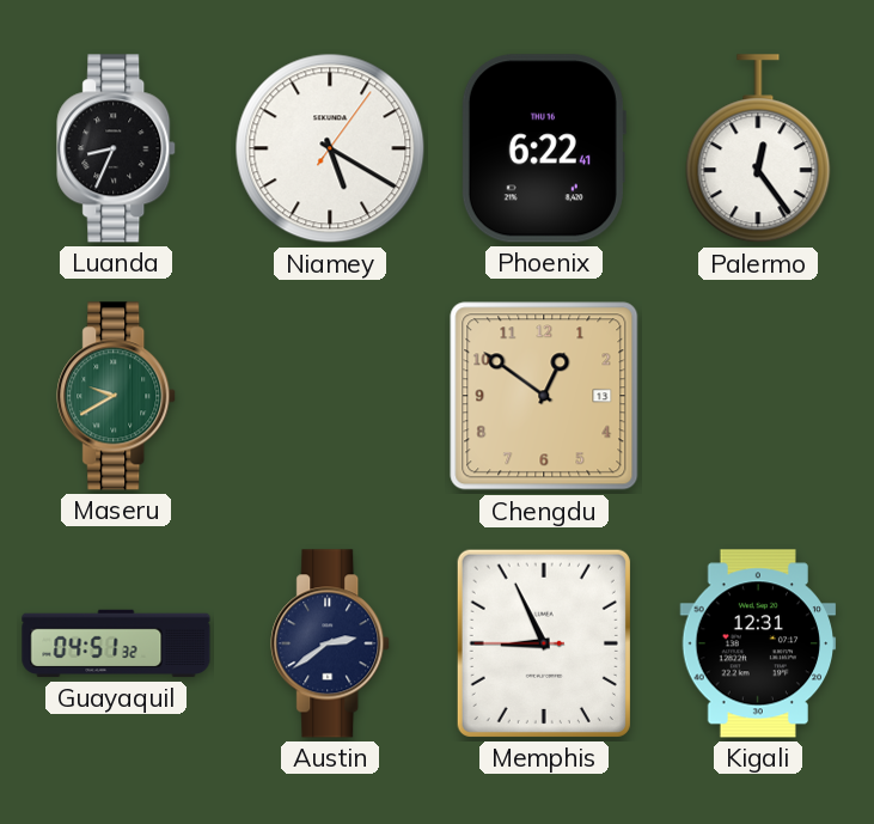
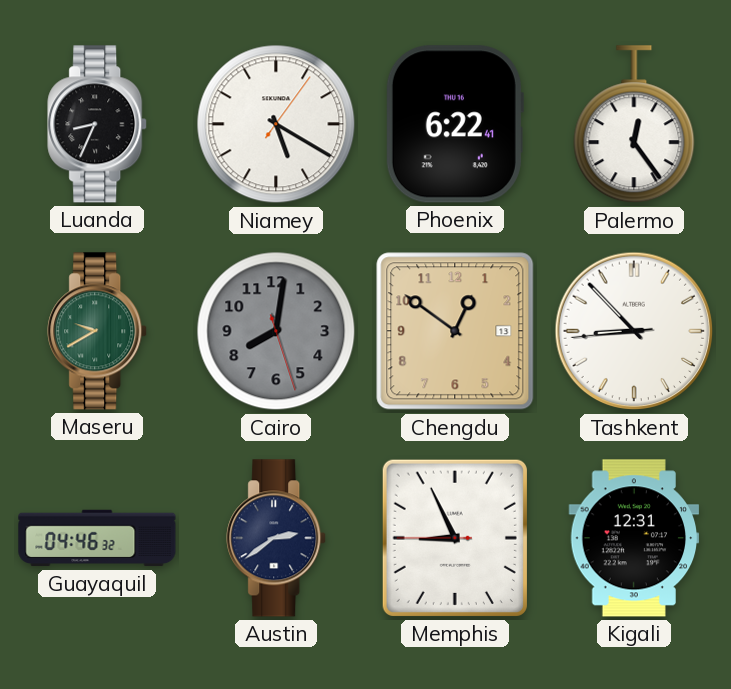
Cairo: none -> 8:01
Tashkent: none -> 8:52
Guayaquil: 04:51 -> 04:46
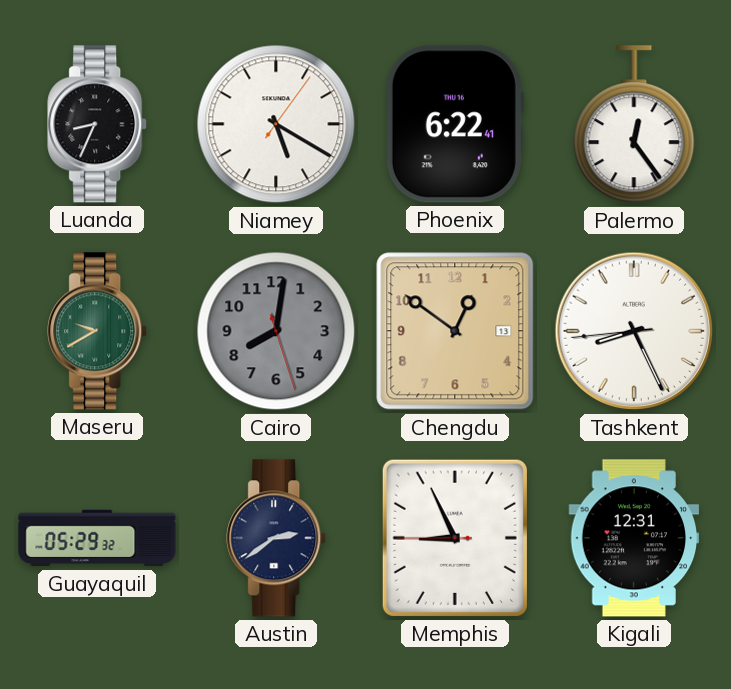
Tashkent: 8:52 -> 8:25
Guayaquil: 04:46 -> 05:29
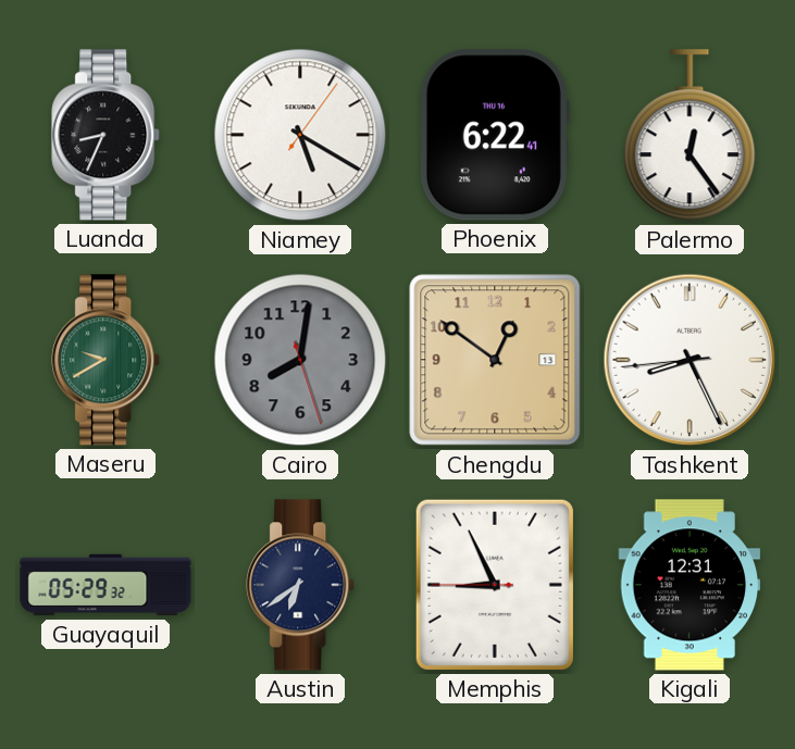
Austin: 2:39 -> 6:39
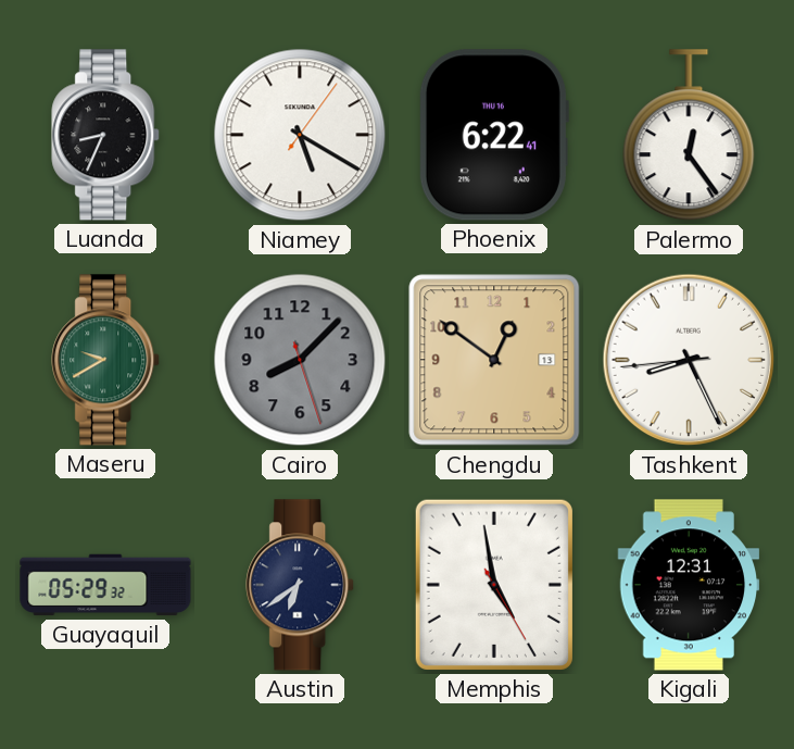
Cairo: 8:01 -> 8:07
Memphis: 8:55 -> 4:58
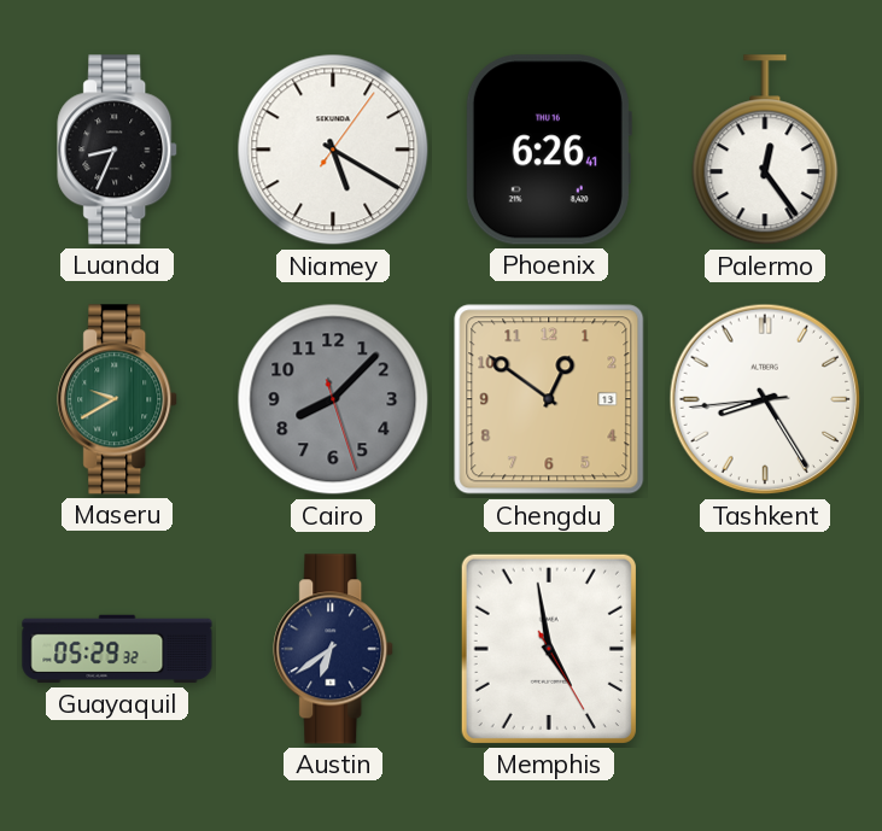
Phoenix: 6:22 -> 6:26
Tashkent: 8:25 -> 8:24
Kigali: 12:31 -> none
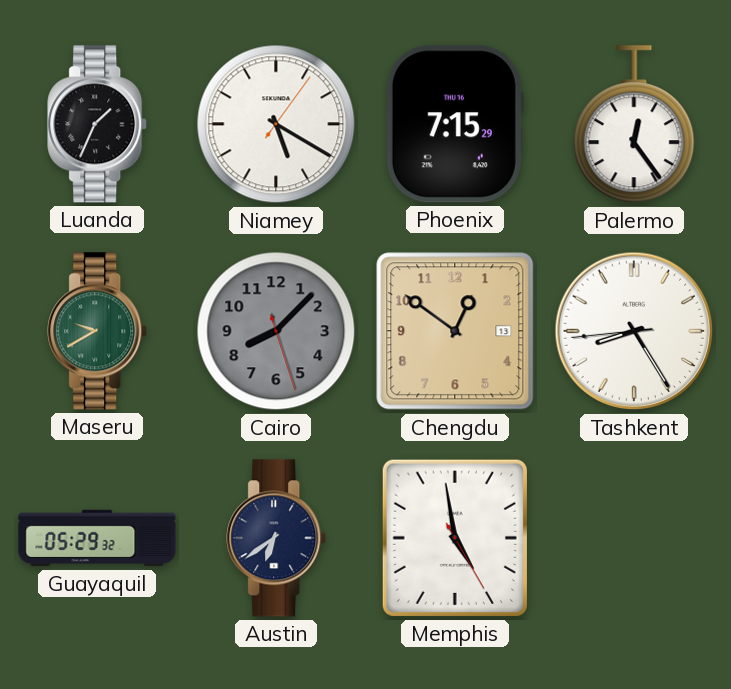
Luanda: 8:34 -> 1:34
Phoenix: 6:26 -> 7:15
